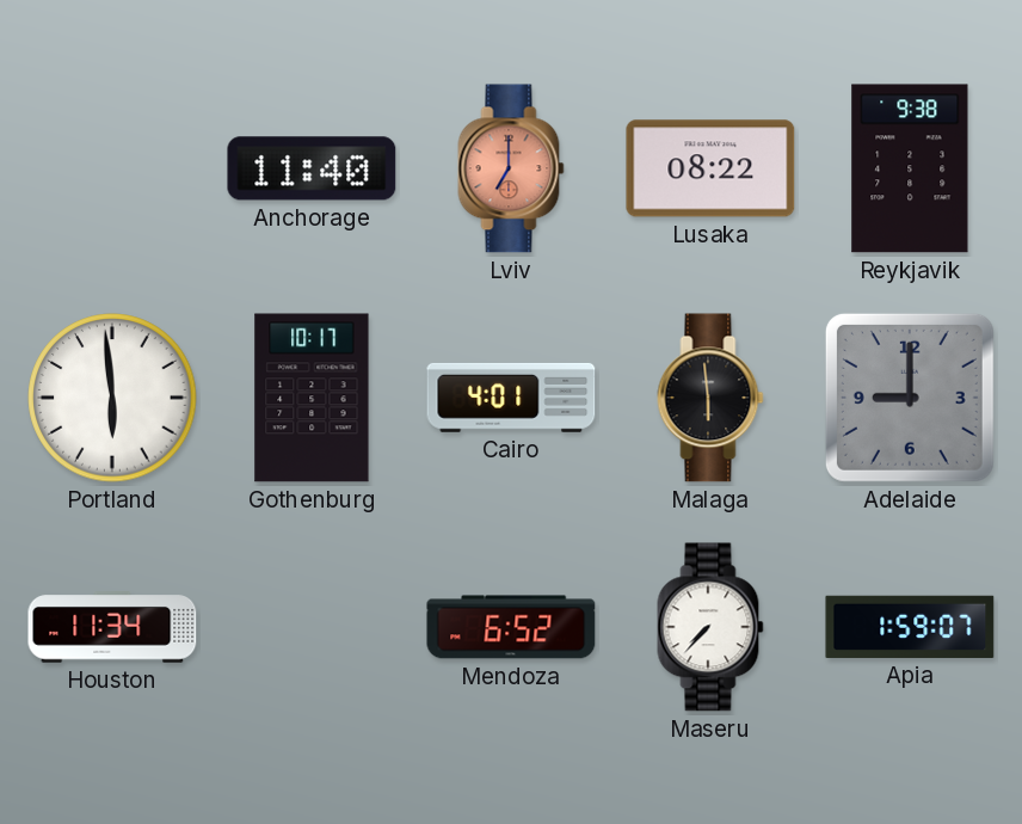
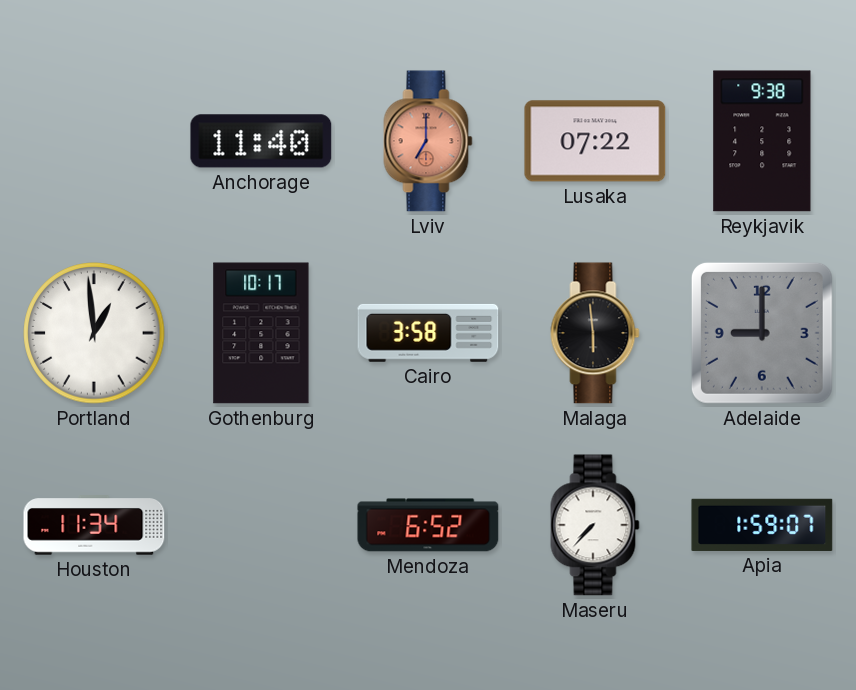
Lusaka: 08:22 -> 07:22
Portland: 5:59 -> 12:59
Cairo: 4:01 -> 3:58
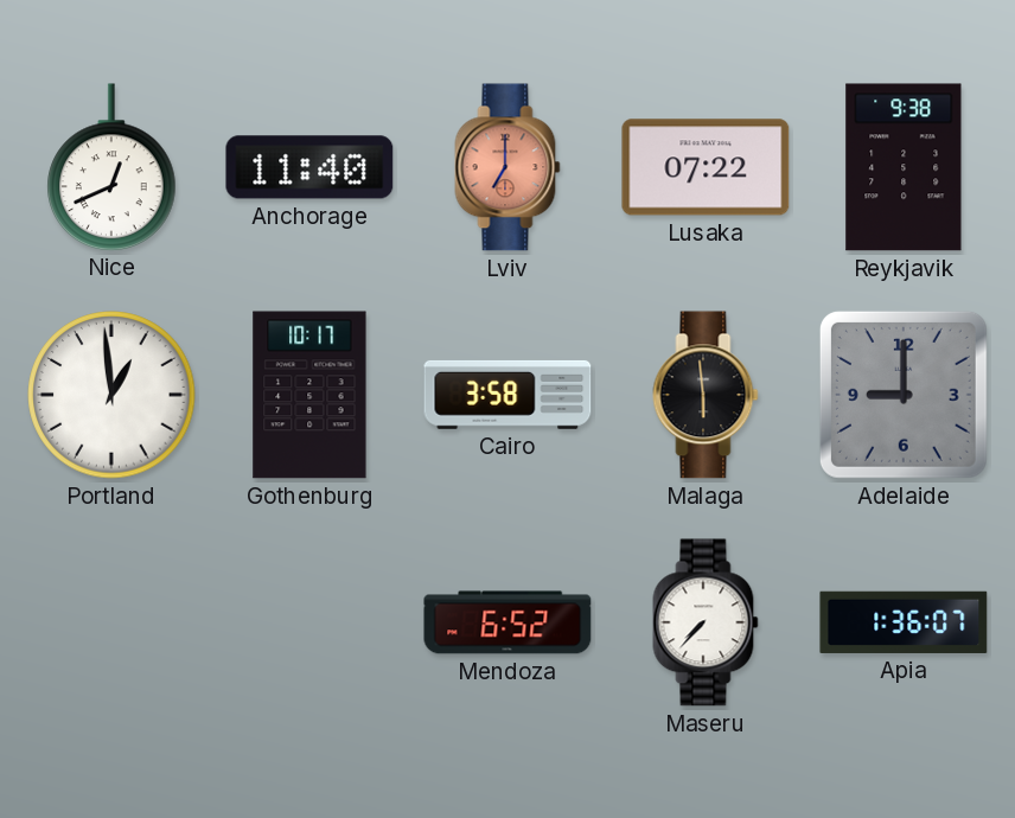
Nice: none -> 12:41
Houston: 11:34 -> none
Apia: 1:59 -> 1:36
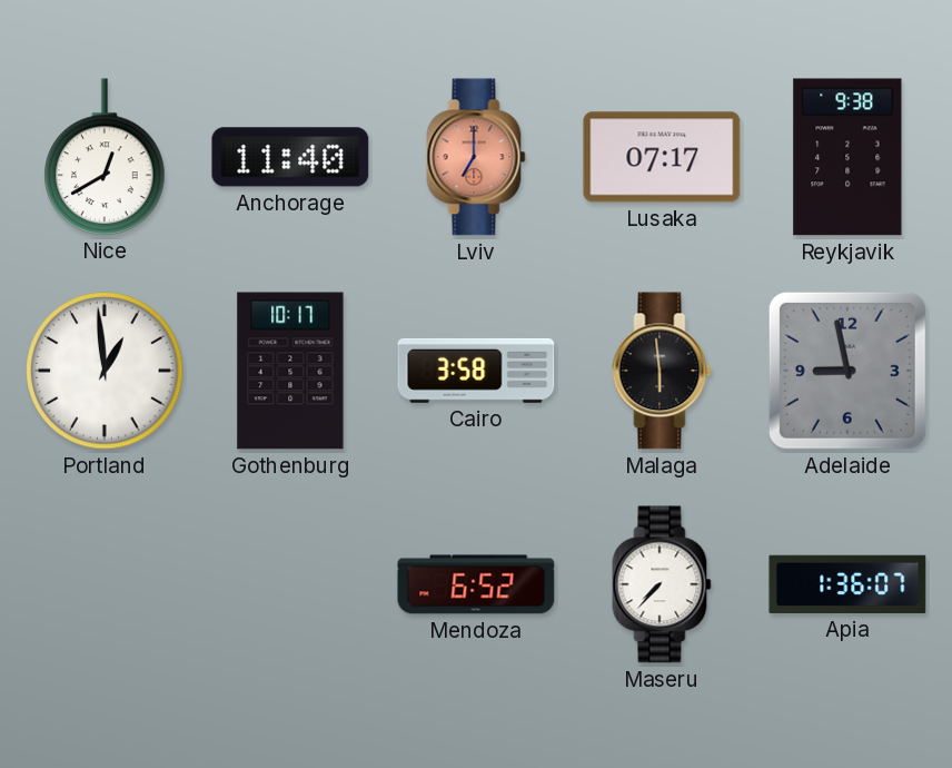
Nice: 12:41 -> 12:40
Lusaka: 07:22 -> 07:17
Adelaide: 9:00 -> 8:58
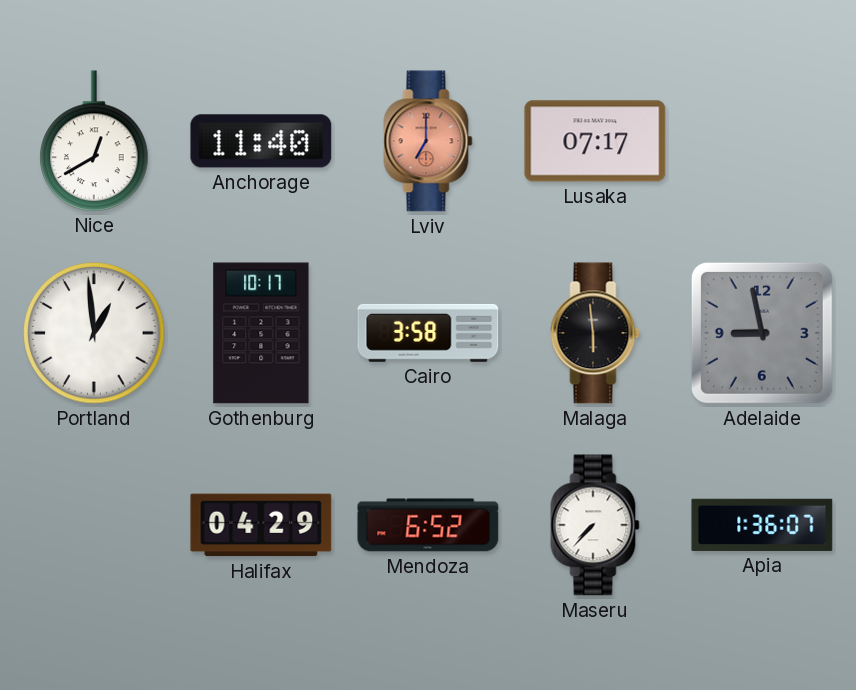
Reykjavik: 9:38 -> none
Halifax: none -> 04:29
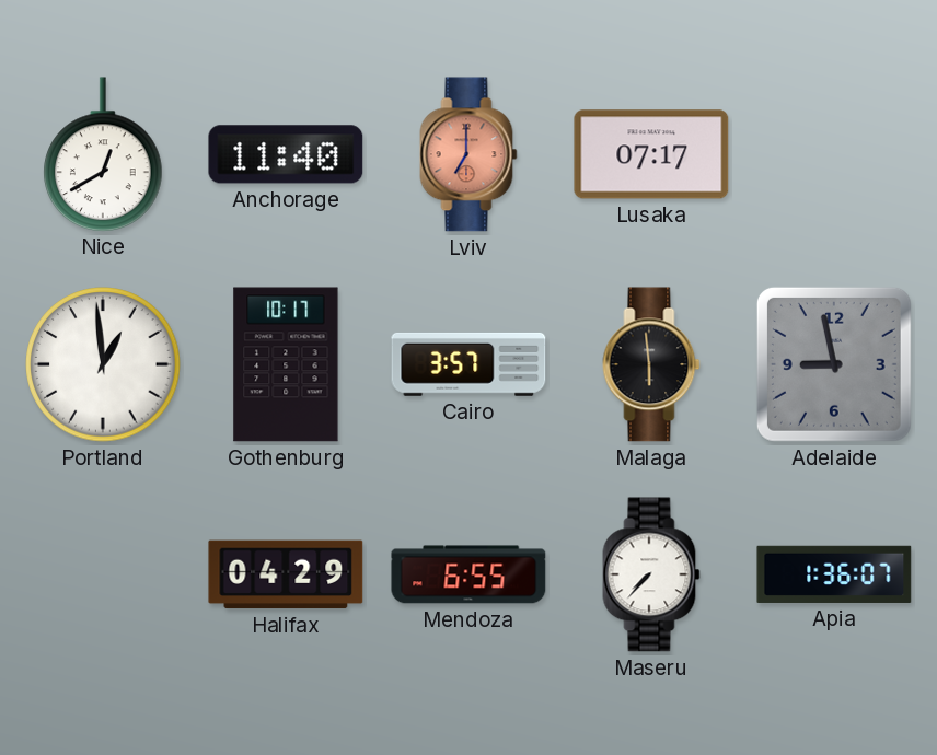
Cairo: 3:58 -> 3:57
Mendoza: 6:52 -> 6:55
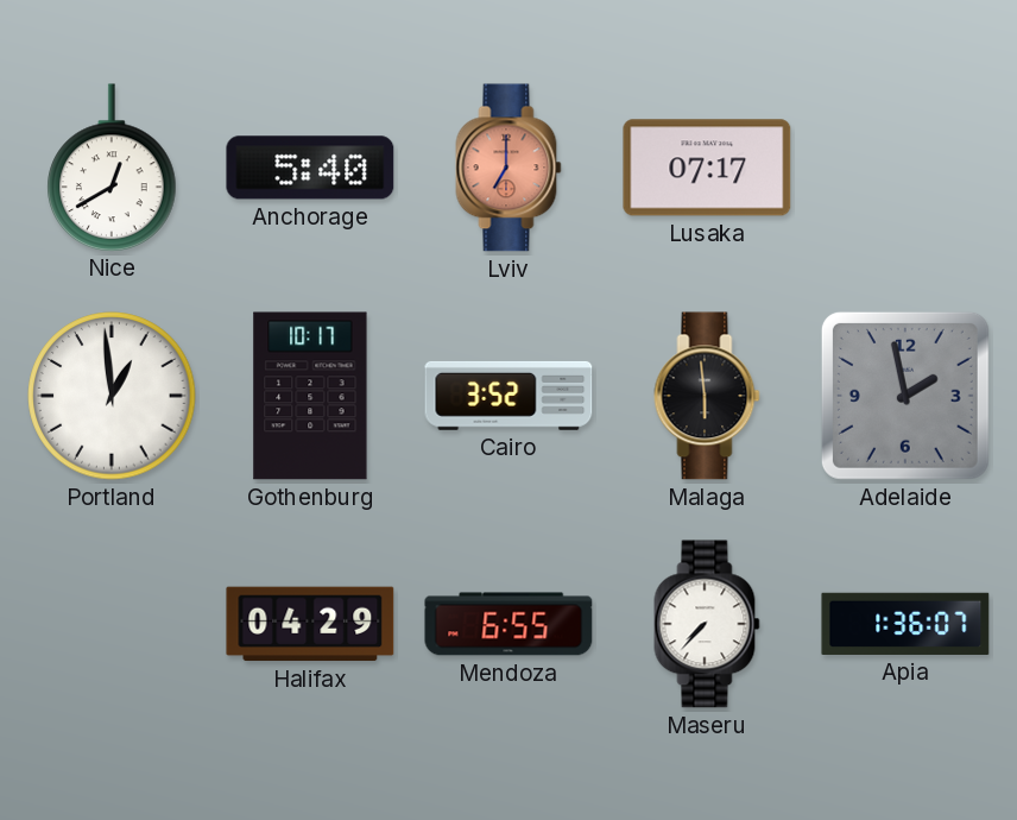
Anchorage: 11:40 -> 5:40
Cairo: 3:57 -> 3:52
Adelaide: 8:58 -> 1:58
